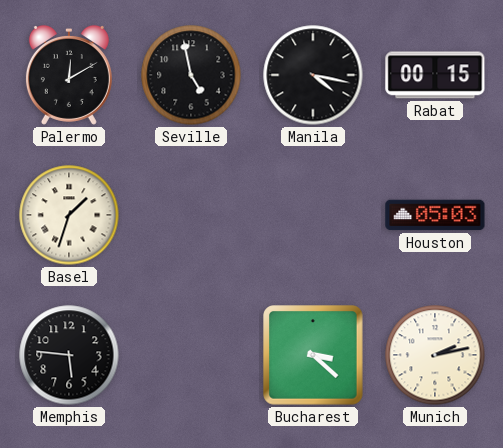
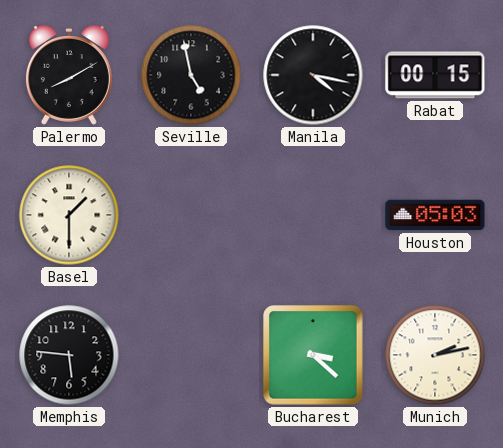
Palermo: 12:10 -> 8:10
Basel: 1:33 -> 1:30
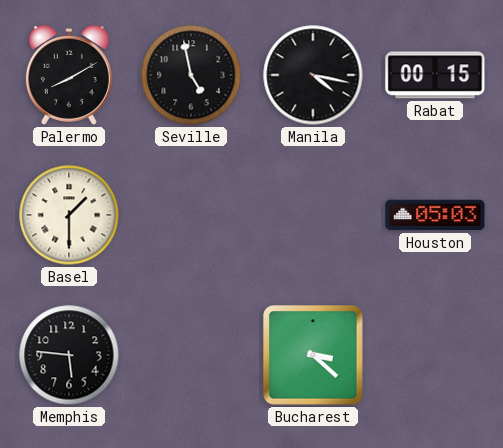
Munich: 2:13 -> none
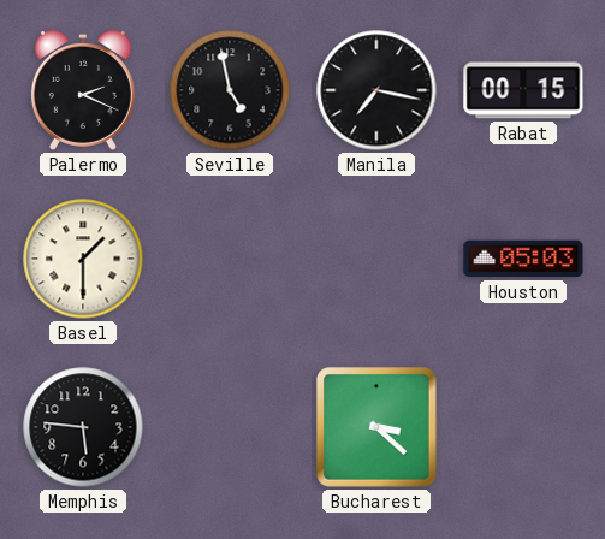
Palermo: 8:10 -> 2:19
Manila: 4:17 -> 7:17
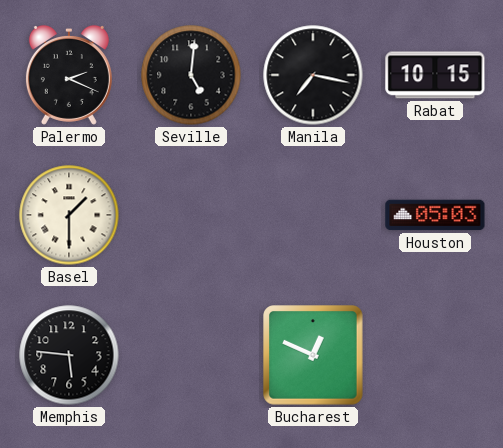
Seville: 4:58 -> 5:01
Rabat: 00:15 -> 10:15
Bucharest: 3:22 -> 12:49
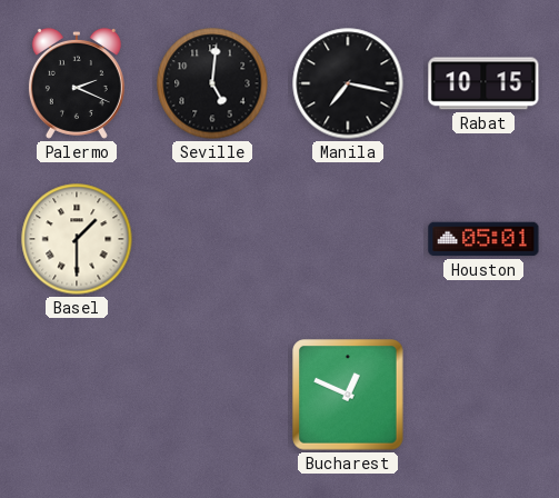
Houston: 05:03 -> 05:01
Memphis: 5:46 -> none
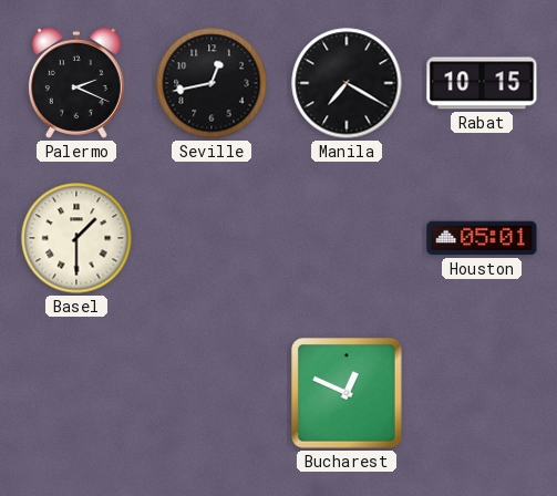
Seville: 5:01 -> 12:43
Manila: 7:17 -> 7:20
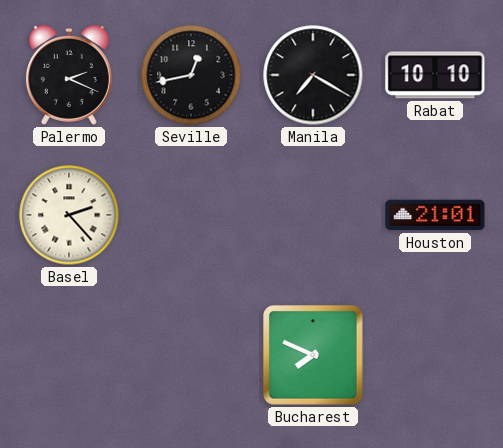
Rabat: 10:15 -> 10:10
Basel: 1:30 -> 2:23
Houston: 05:01 -> 21:01
Bucharest: 12:49 -> 7:49
